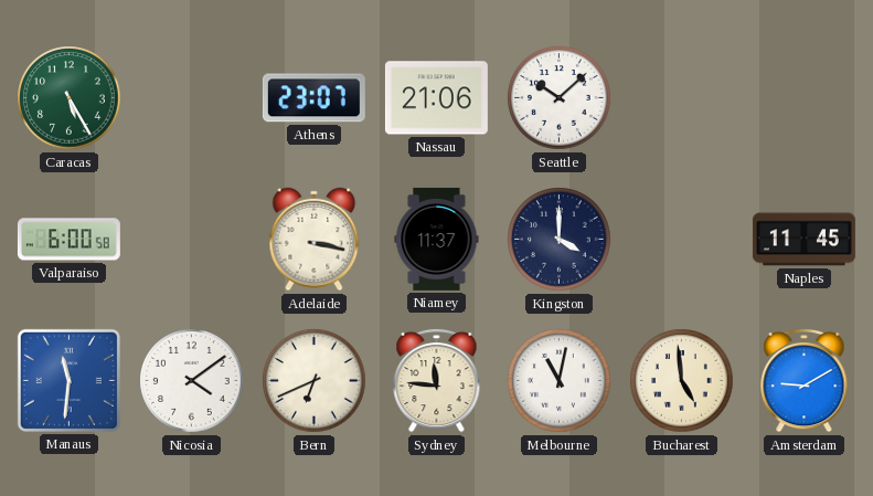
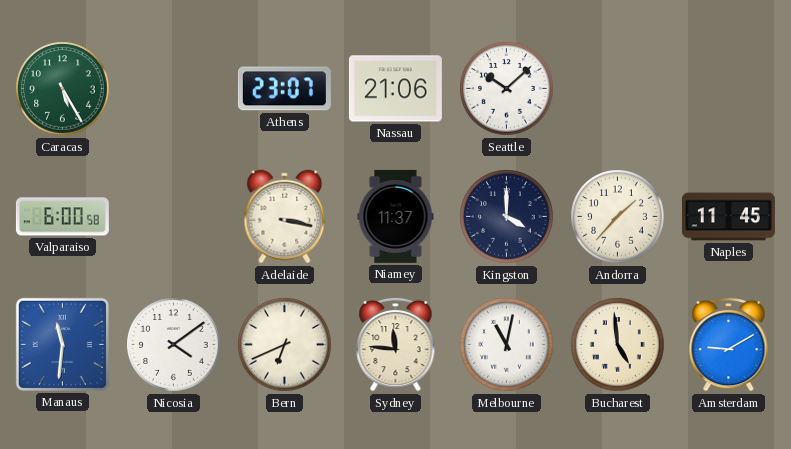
Andorra: none -> 1:37
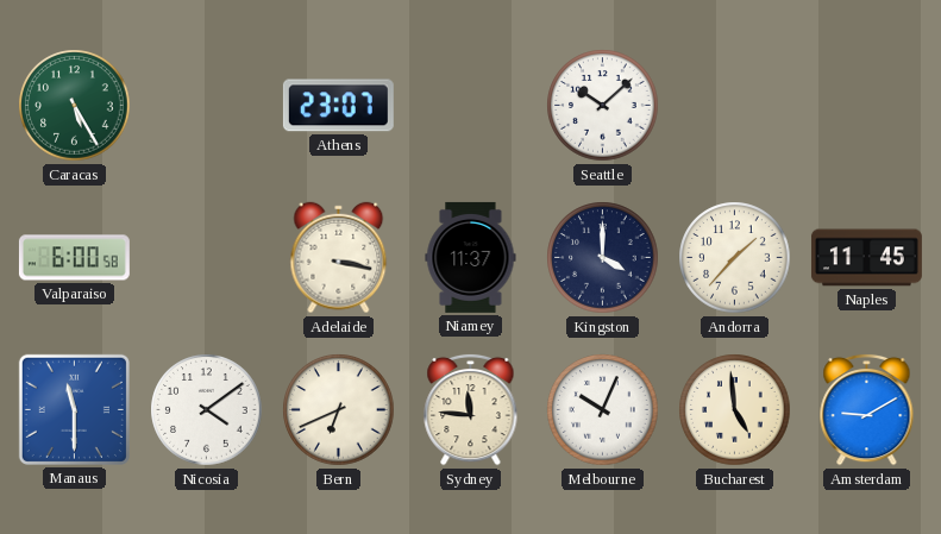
Nassau: 21:06 -> none
Manaus: 11:31 -> 11:30
Melbourne: 11:02 -> 10:04
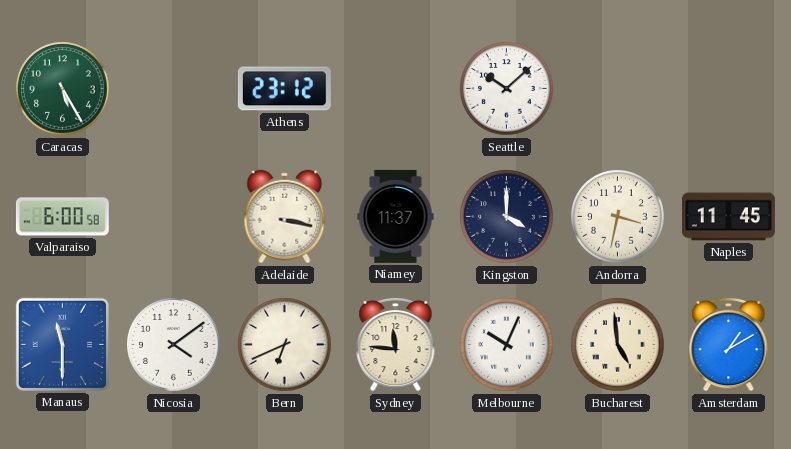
Athens: 23:07 -> 23:12
Andorra: 1:37 -> 3:32
Amsterdam: 9:10 -> 1:10
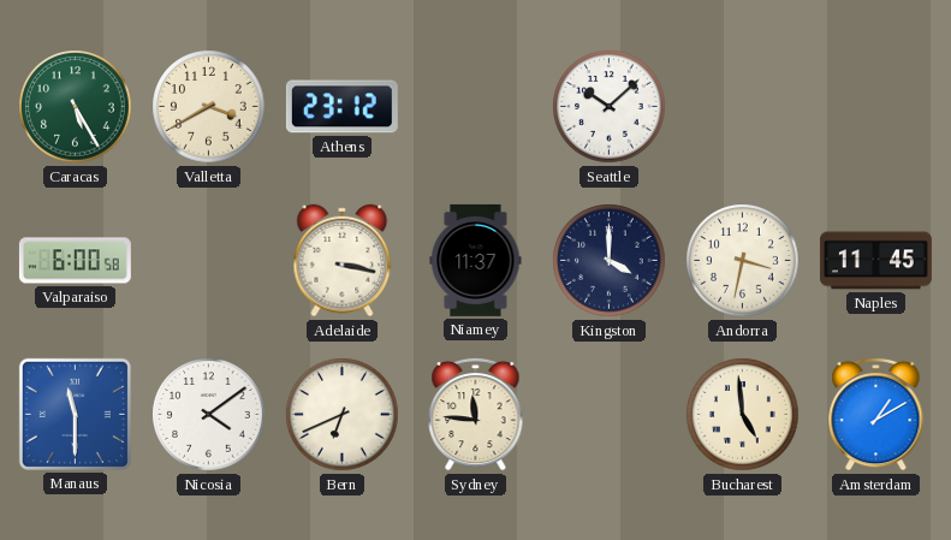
Valletta: none -> 3:40
Melbourne: 10:04 -> none
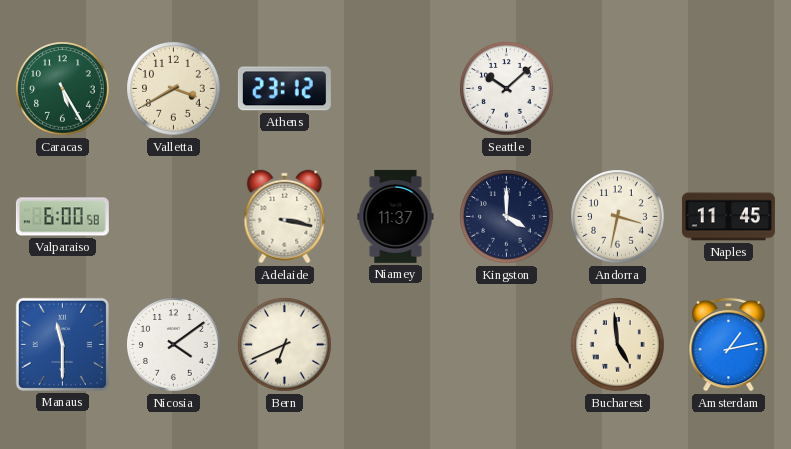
Sydney: 11:46 -> none
Amsterdam: 1:10 -> 1:13
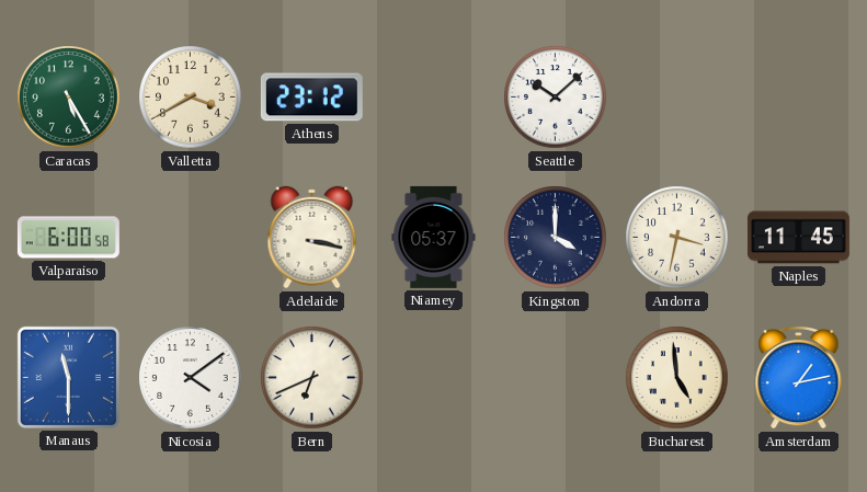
Niamey: 11:37 -> 05:37
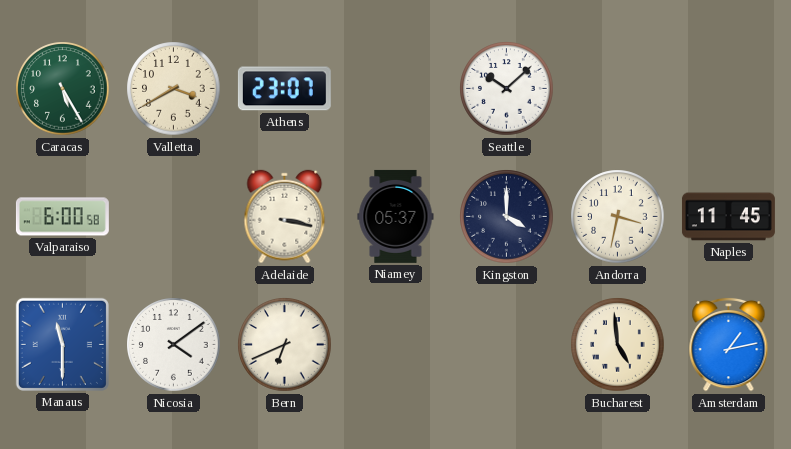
Athens: 23:12 -> 23:07
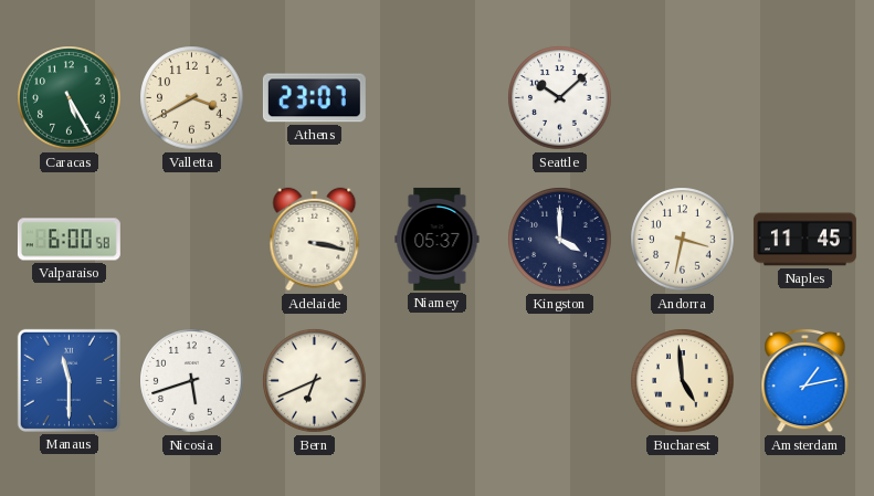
Nicosia: 4:09 -> 5:42
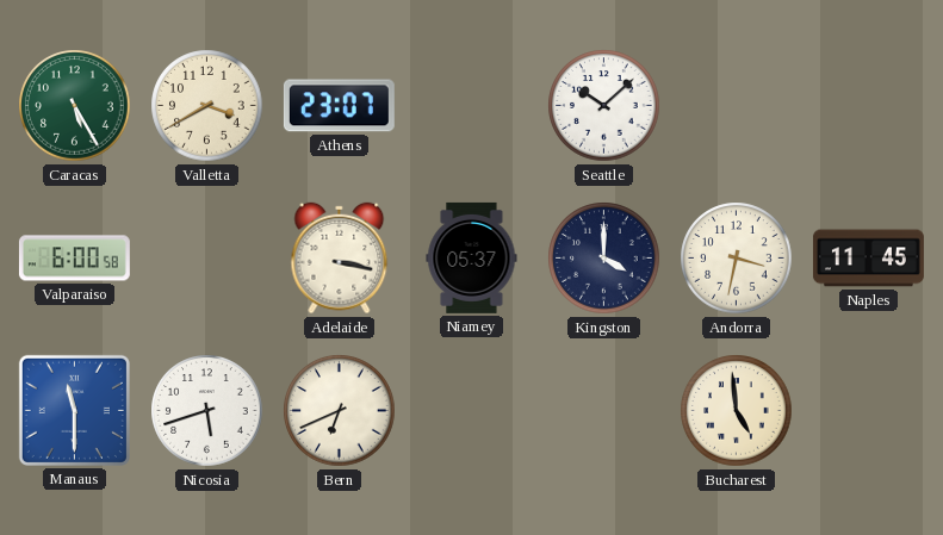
Amsterdam: 1:13 -> none
